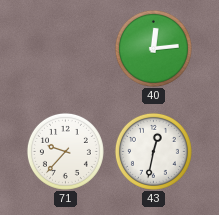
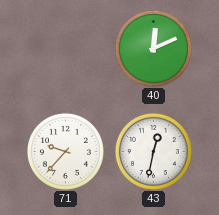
40: 12:14 -> 12:11
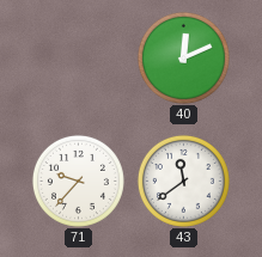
43: 12:32 -> 11:39
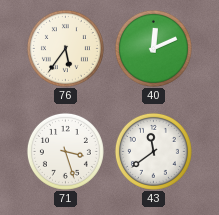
76: none -> 5:36
71: 9:37 -> 3:27
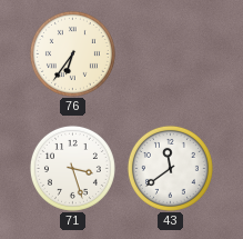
76: 5:36 -> 6:36
40: 12:11 -> none
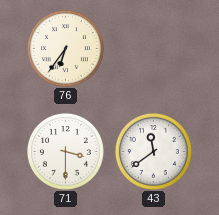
71: 3:27 -> 3:30
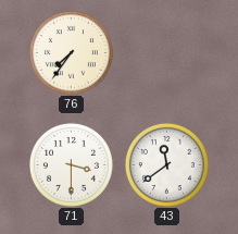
76: 6:36 -> 7:36
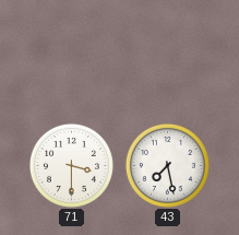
76: 7:36 -> none
43: 11:39 -> 7:28
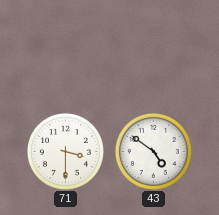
43: 7:28 -> 4:51
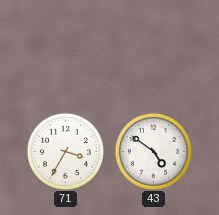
71: 3:30 -> 3:35
